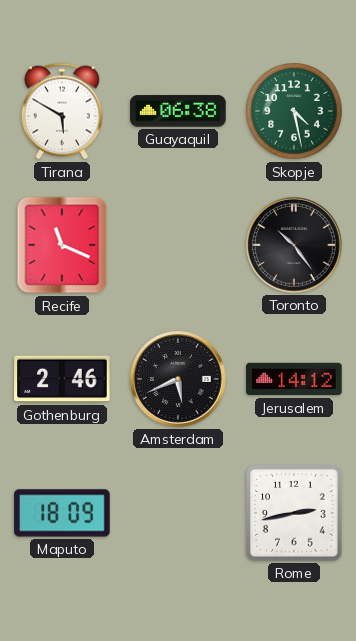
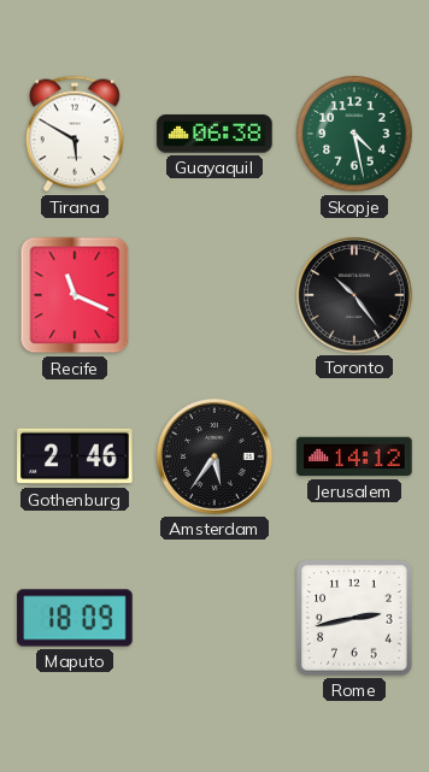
Amsterdam: 5:41 -> 5:36
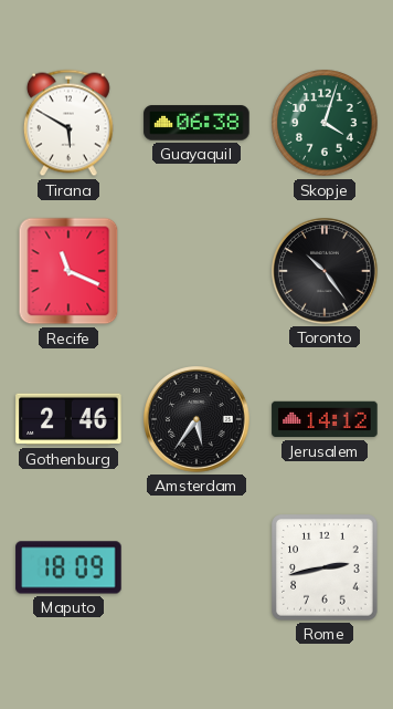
Skopje: 4:28 -> 4:03
